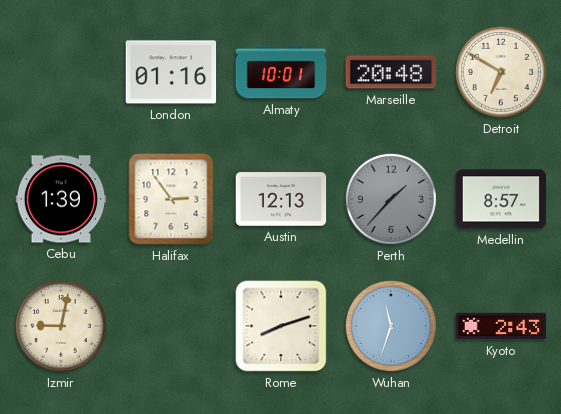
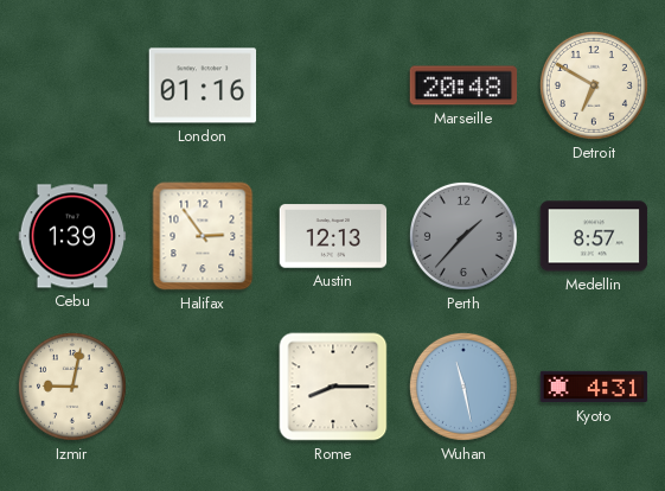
Almaty: 10:01 -> none
Rome: 8:12 -> 8:15
Wuhan: 11:33 -> 11:28
Kyoto: 2:43 -> 4:31
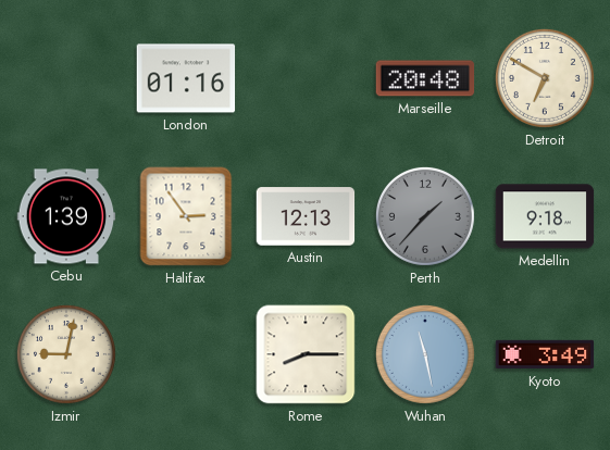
Medellin: 8:57 -> 9:18
Kyoto: 4:31 -> 3:49
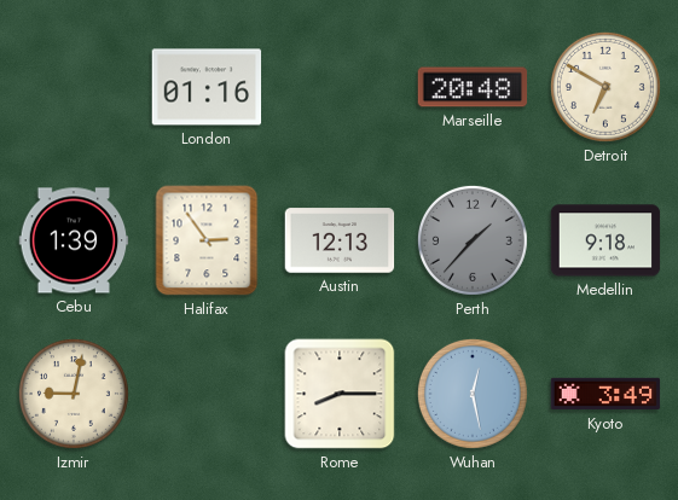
Wuhan: 11:28 -> 12:28
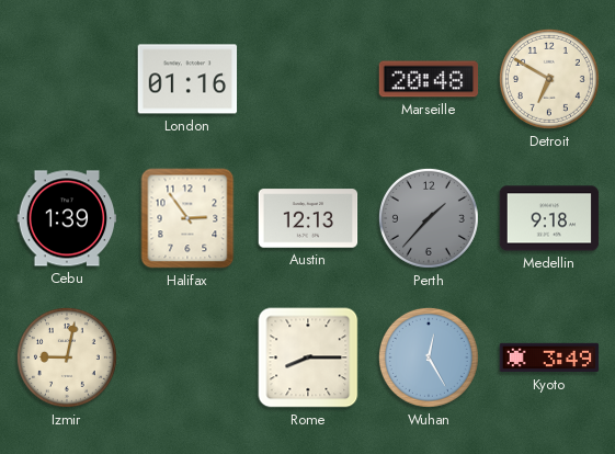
Wuhan: 12:28 -> 12:25
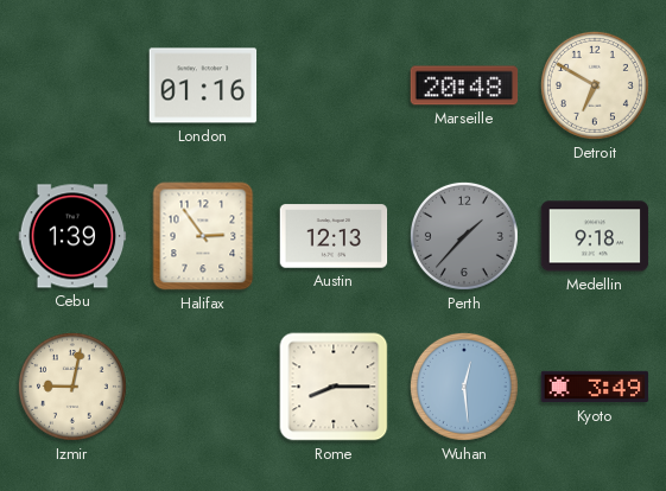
Wuhan: 12:25 -> 12:29
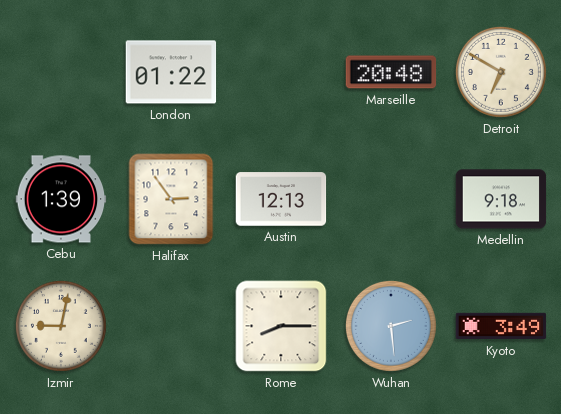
London: 01:16 -> 01:22
Perth: 1:37 -> none
Wuhan: 12:29 -> 2:29
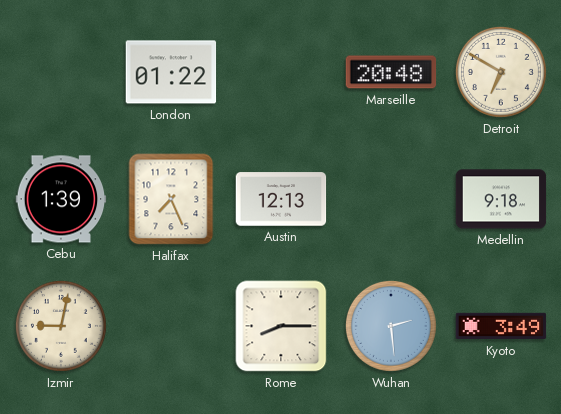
Halifax: 2:54 -> 7:26
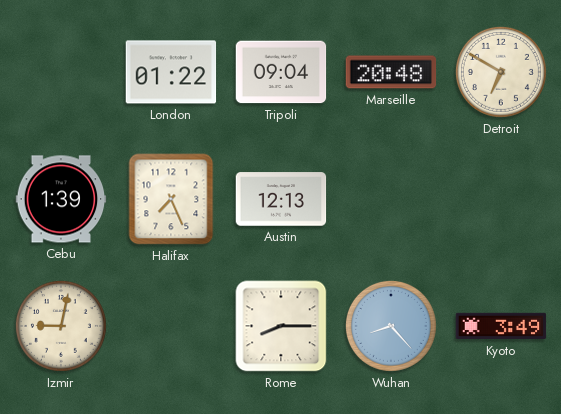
Tripoli: none -> 09:04
Medellin: 9:18 -> none
Wuhan: 2:29 -> 8:23
